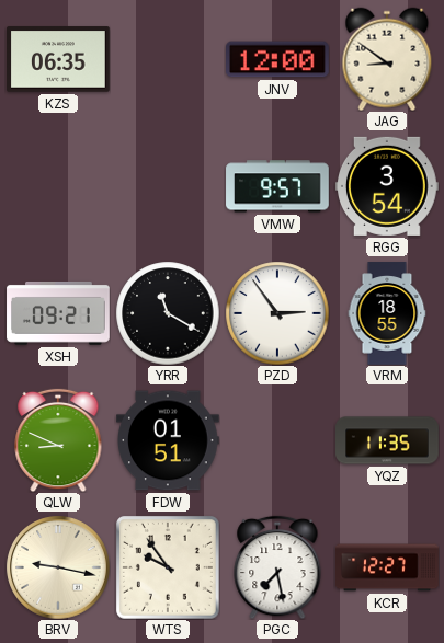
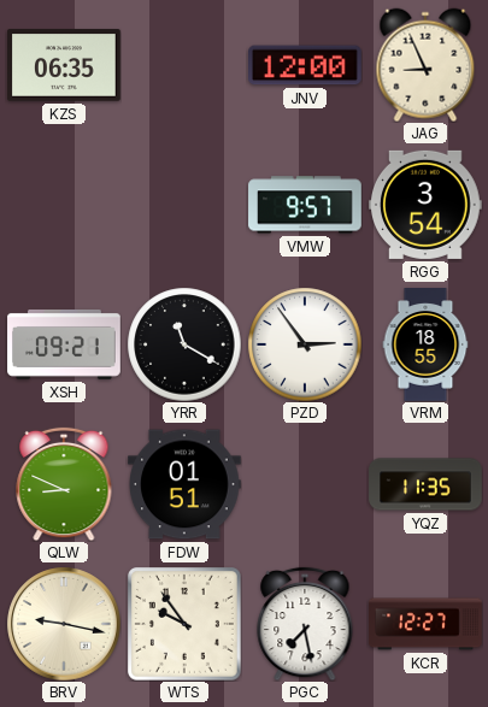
JAG: 8:51 -> 8:56
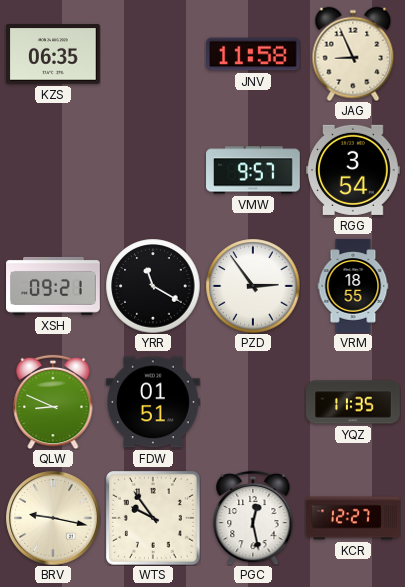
JNV: 12:00 -> 11:58
PGC: 7:28 -> 12:28
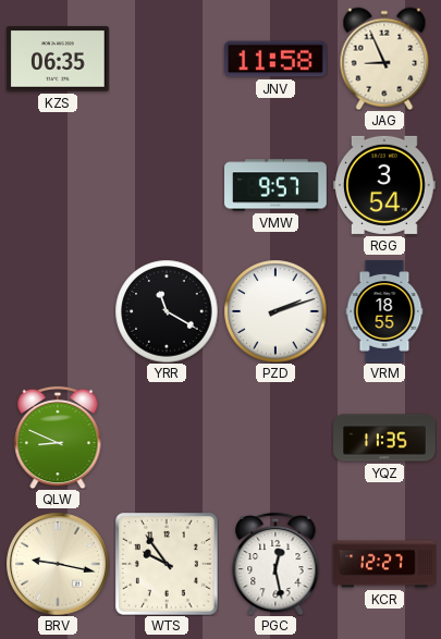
XSH: 09:21 -> none
PZD: 2:54 -> 2:12
FDW: 01:51 -> none
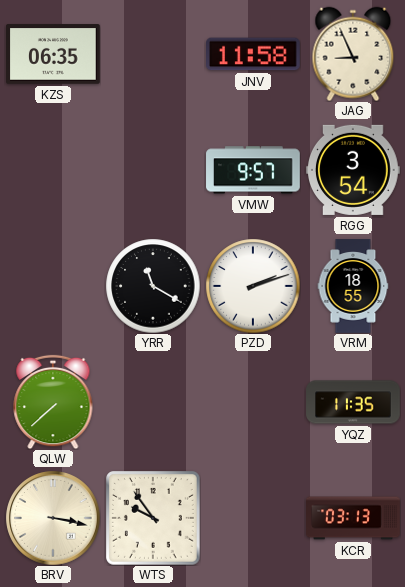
QLW: 8:49 -> 7:38
BRV: 9:17 -> 3:17
PGC: 12:28 -> none
KCR: 12:27 -> 03:13
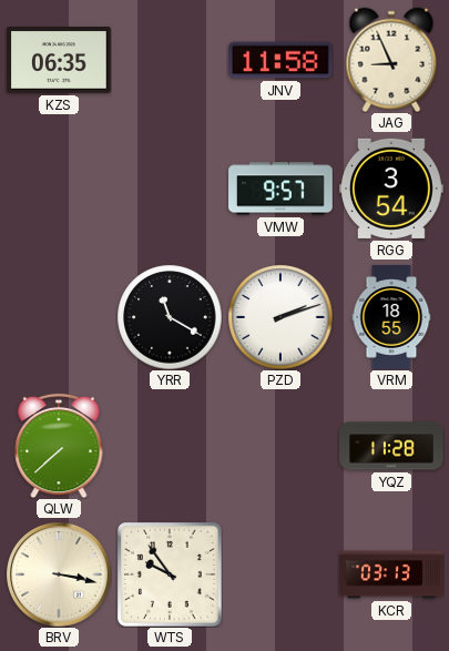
YQZ: 11:35 -> 11:28
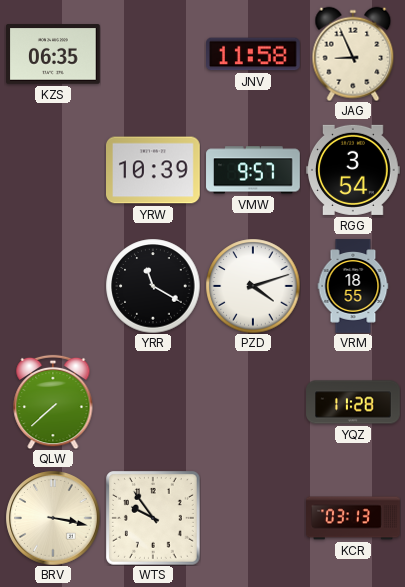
YRW: none -> 10:39
PZD: 2:12 -> 4:12
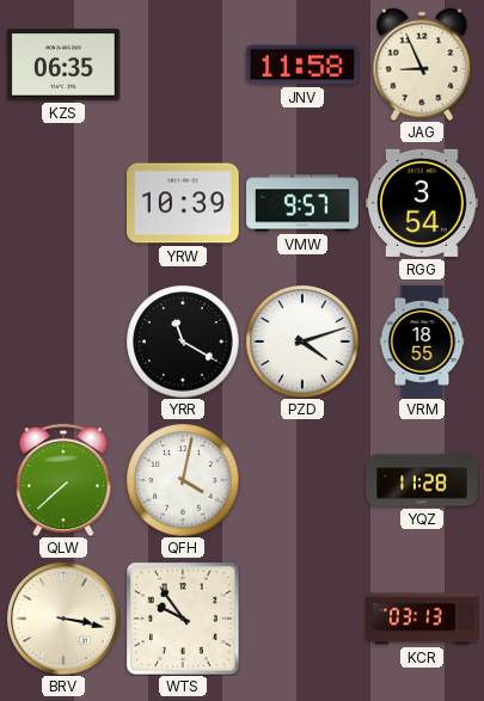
QFH: none -> 4:02
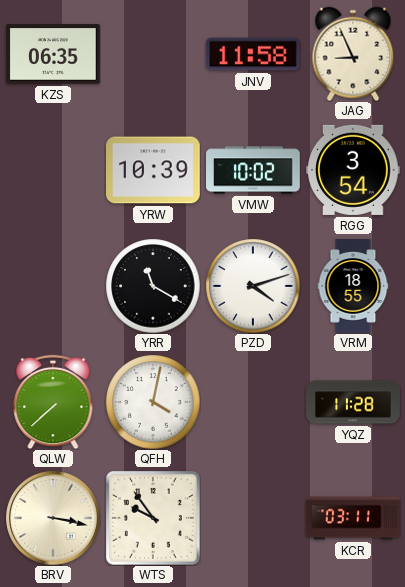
VMW: 9:57 -> 10:02
KCR: 03:13 -> 03:11
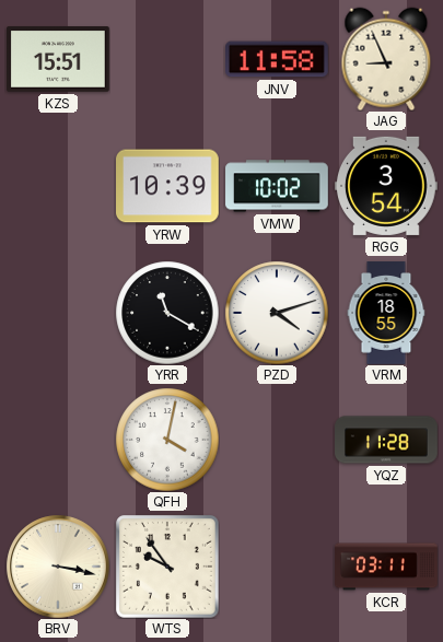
KZS: 06:35 -> 15:51
QLW: 7:38 -> none
